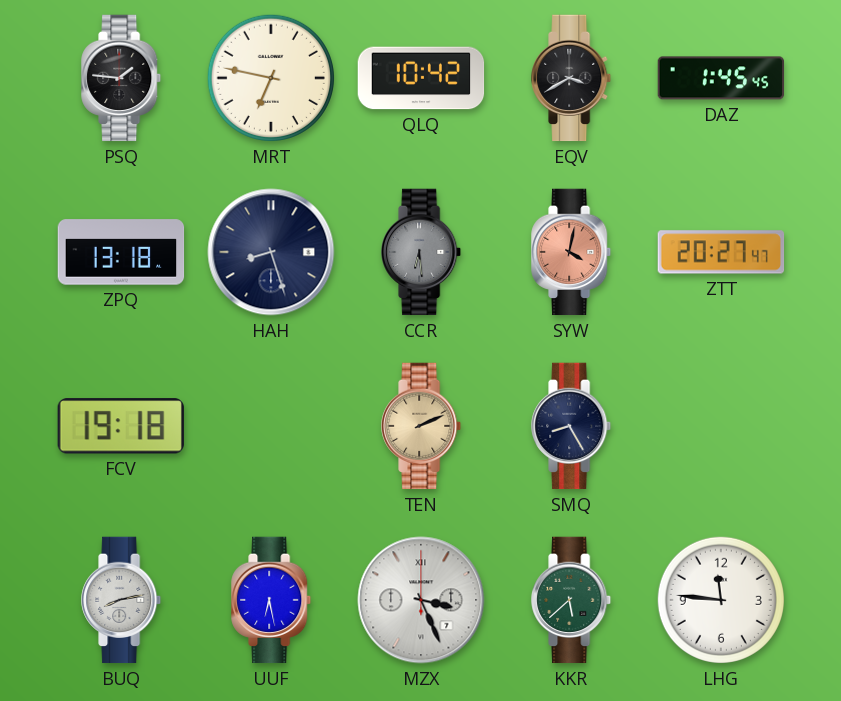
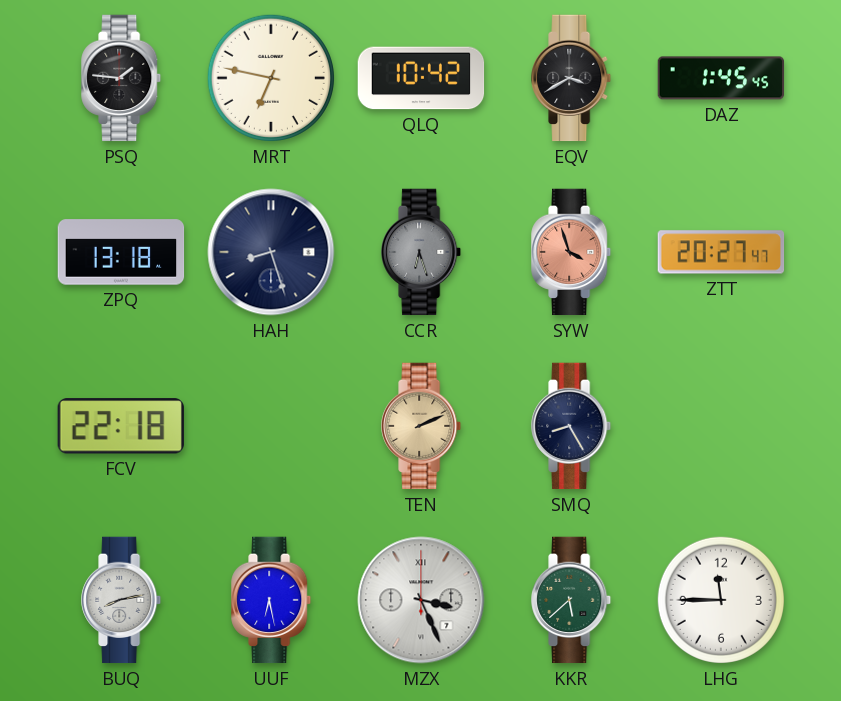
CCR: 6:29 -> 6:27
SYW: 4:02 -> 3:57
FCV: 19:18 -> 22:18
LHG: 11:46 -> 11:45
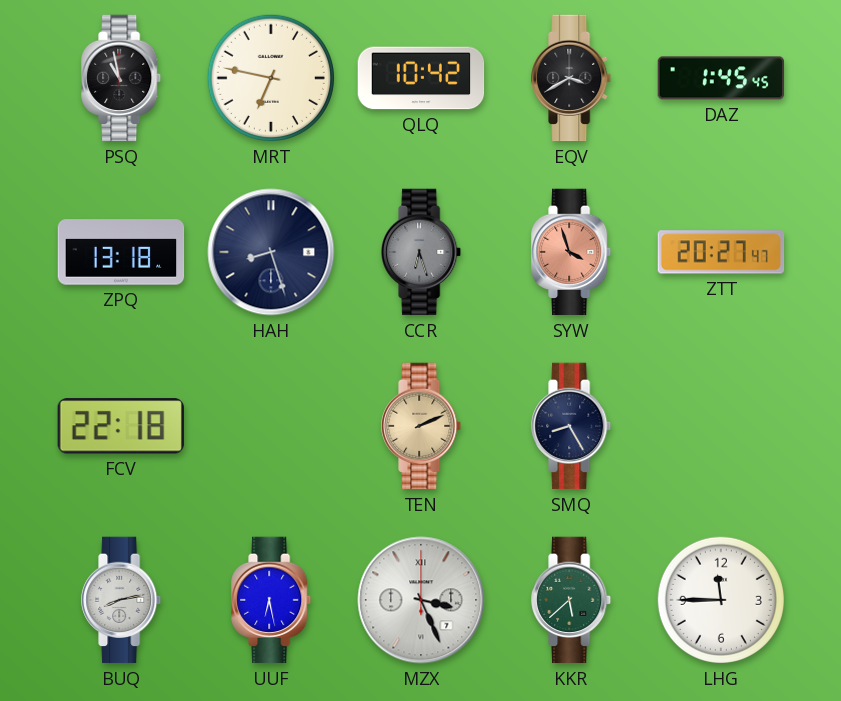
PSQ: 1:46 -> 10:58
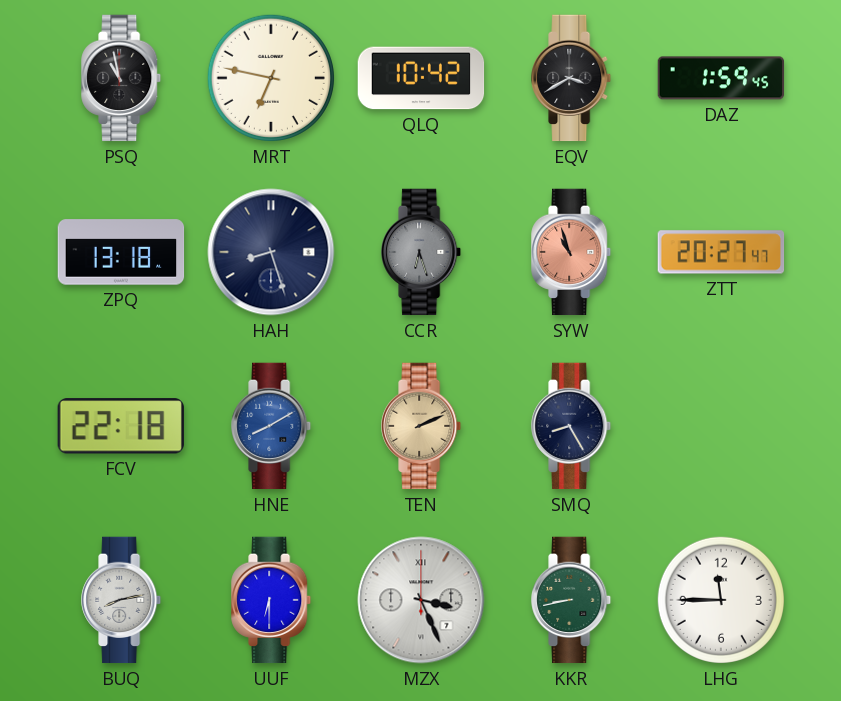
DAZ: 1:45 -> 1:59
SYW: 3:57 -> 10:57
HNE: none -> 8:10
UUF: 6:28 -> 6:30
KKR: 5:38 -> 8:43
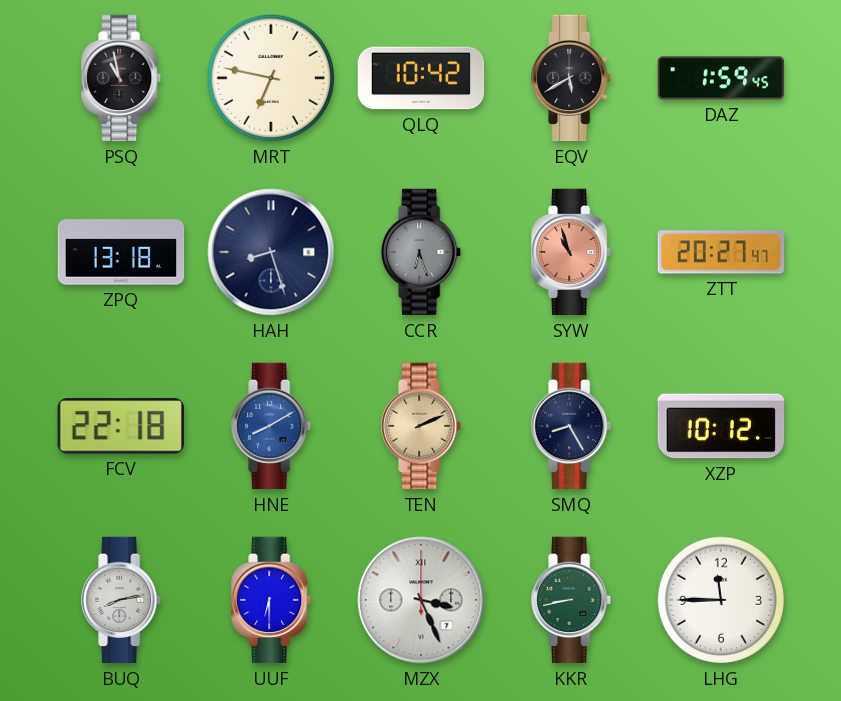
EQV: 3:40 -> 5:40
XZP: none -> 10:12
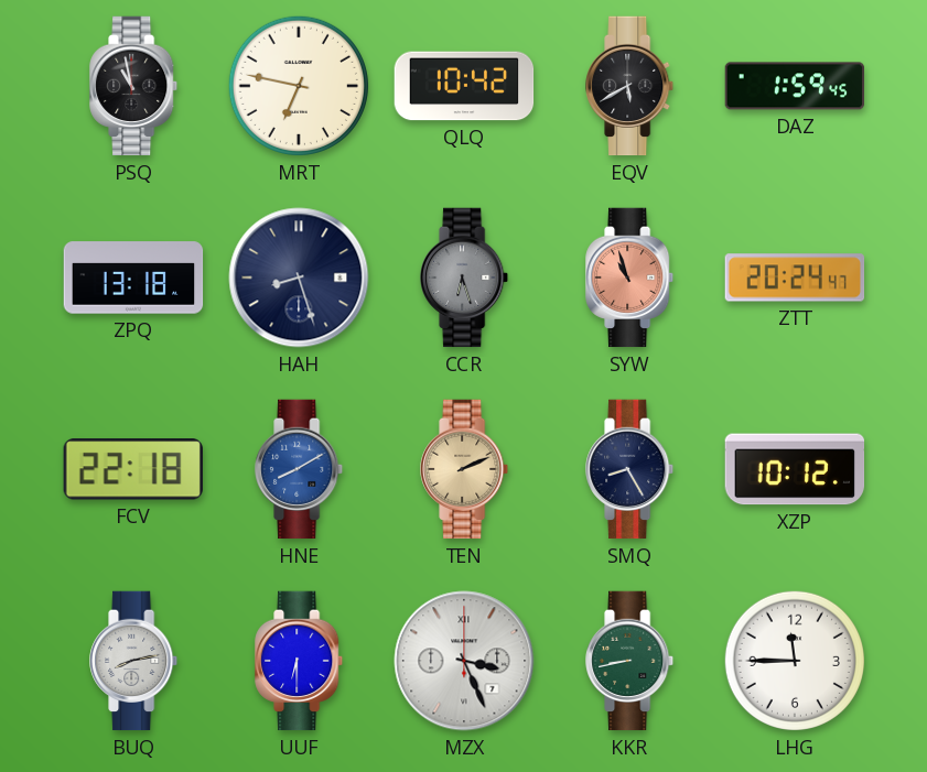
ZTT: 20:27 -> 20:24
